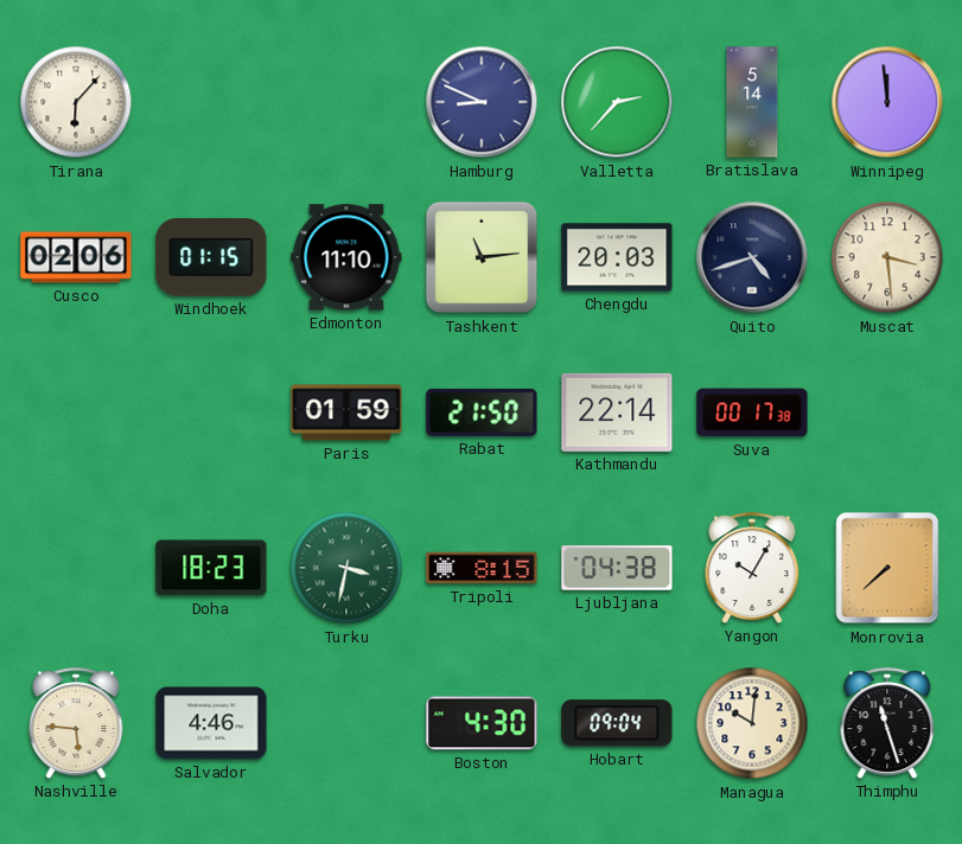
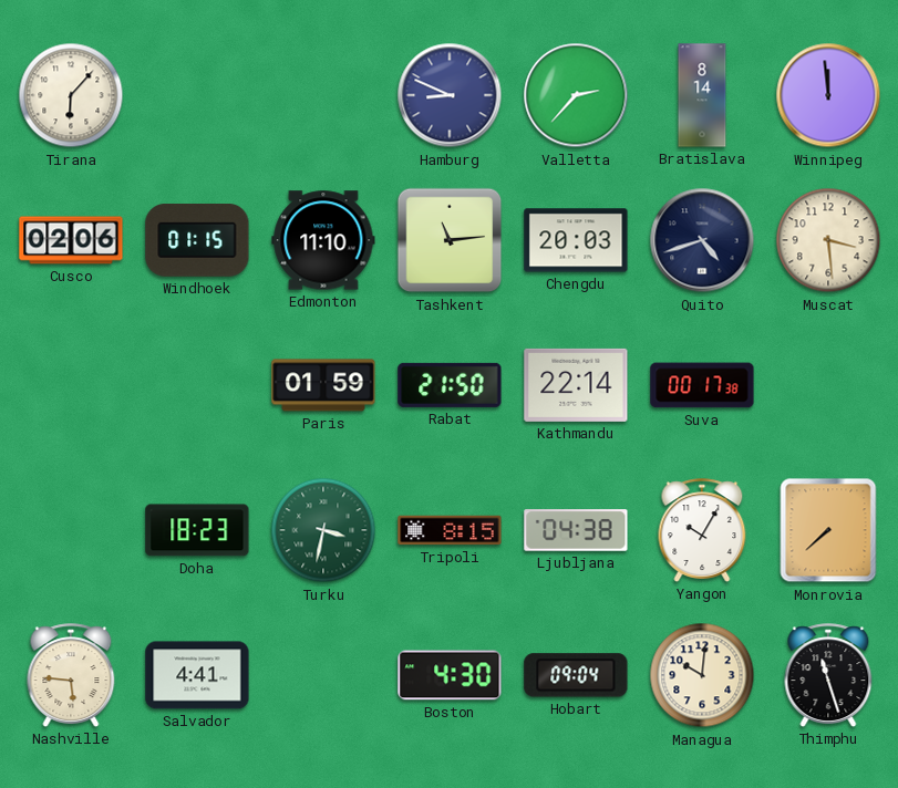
Bratislava: 5:14 -> 8:14
Salvador: 4:46 -> 4:41
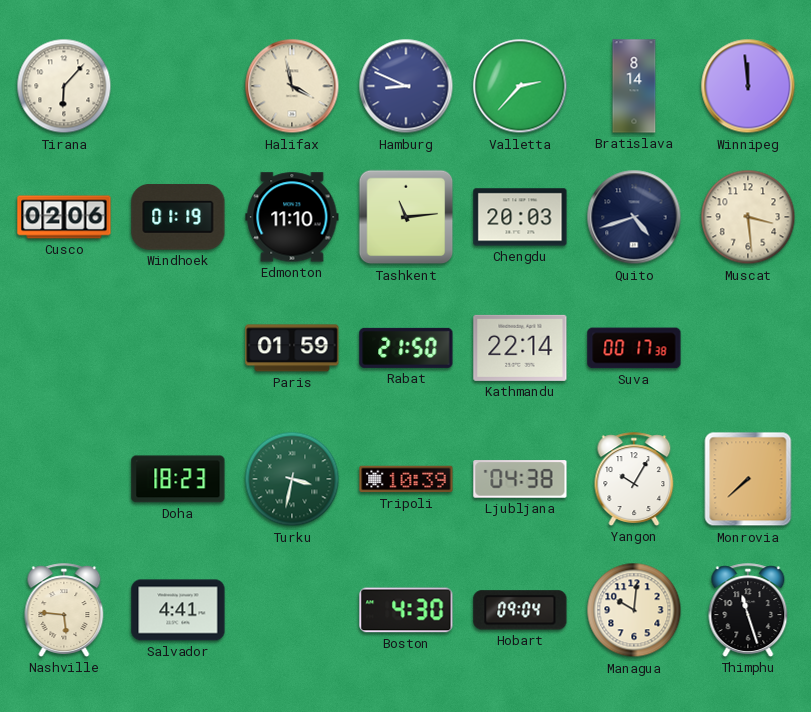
Halifax: none -> 3:58
Windhoek: 01:15 -> 01:19
Tripoli: 8:15 -> 10:39
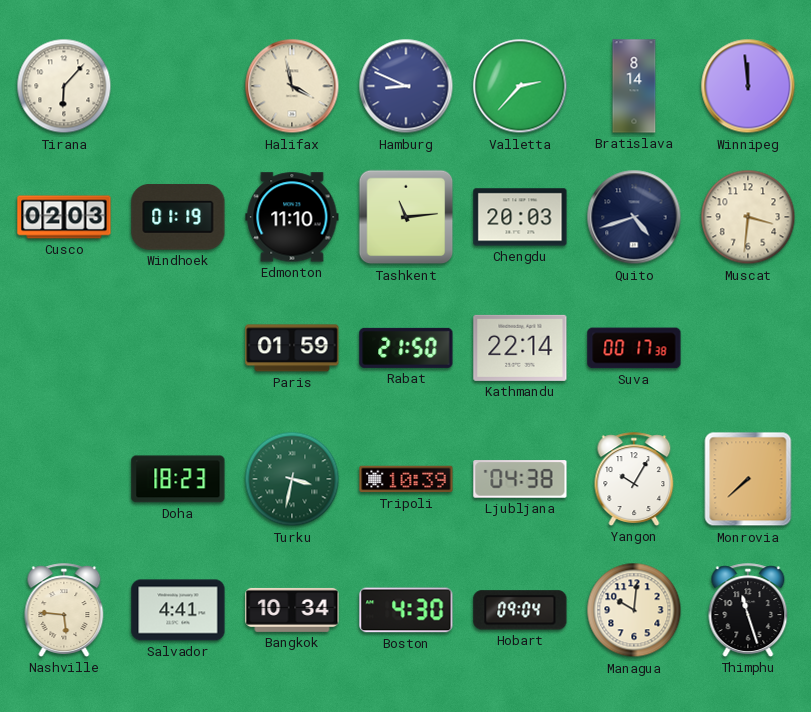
Cusco: 02:06 -> 02:03
Muscat: 3:29 -> 3:31
Bangkok: none -> 10:34
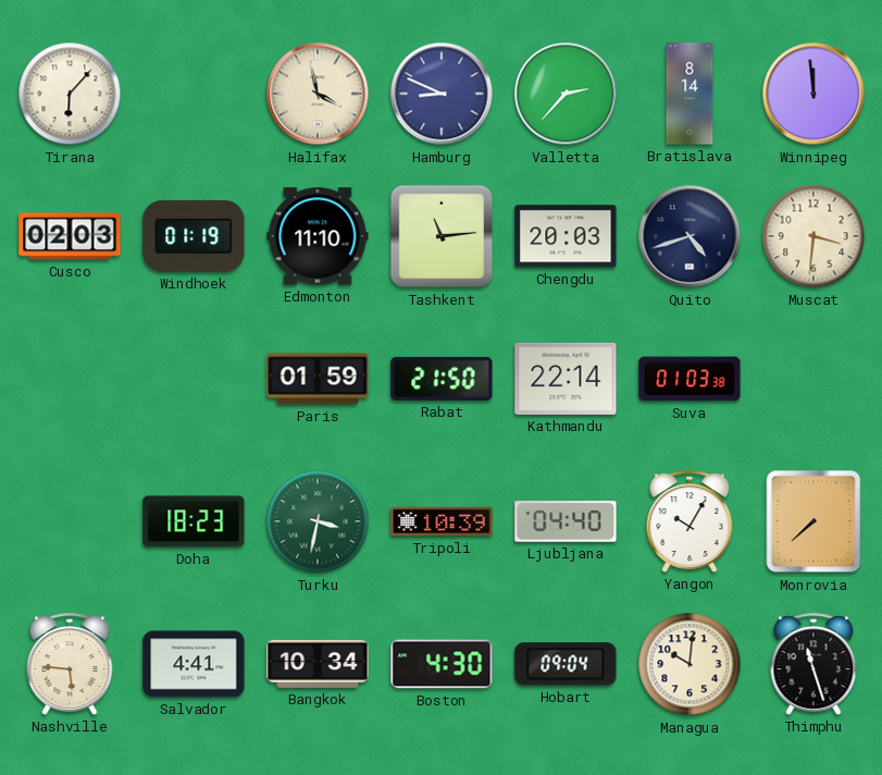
Suva: 00:17 -> 01:03
Ljubljana: 04:38 -> 04:40
